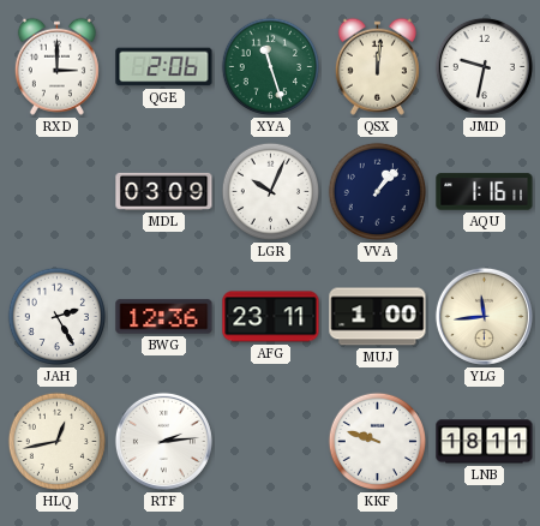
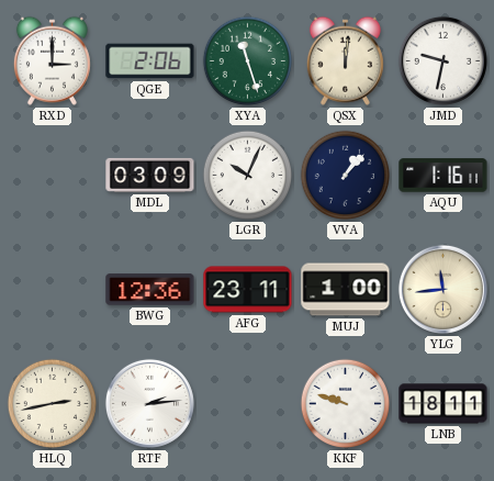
JAH: 2:25 -> none
HLQ: 12:43 -> 2:43
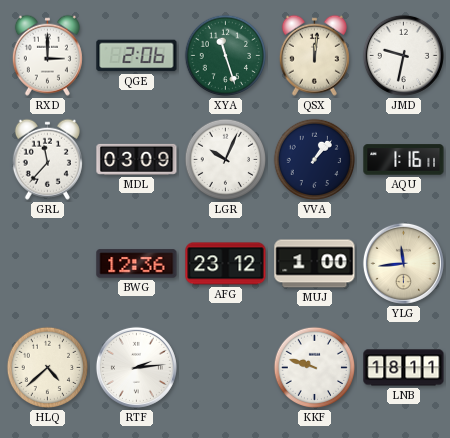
GRL: none -> 11:37
AFG: 23:11 -> 23:12
HLQ: 2:43 -> 4:38
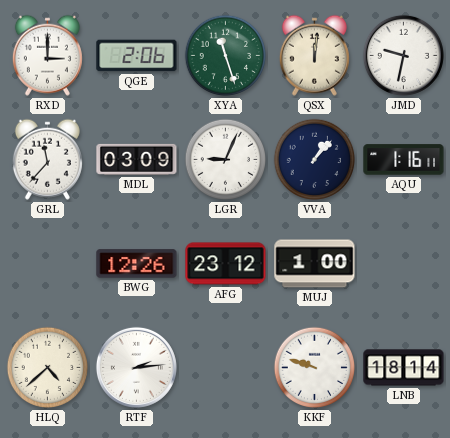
LGR: 10:04 -> 9:04
BWG: 12:36 -> 12:26
YLG: 11:44 -> none
LNB: 18:11 -> 18:14
